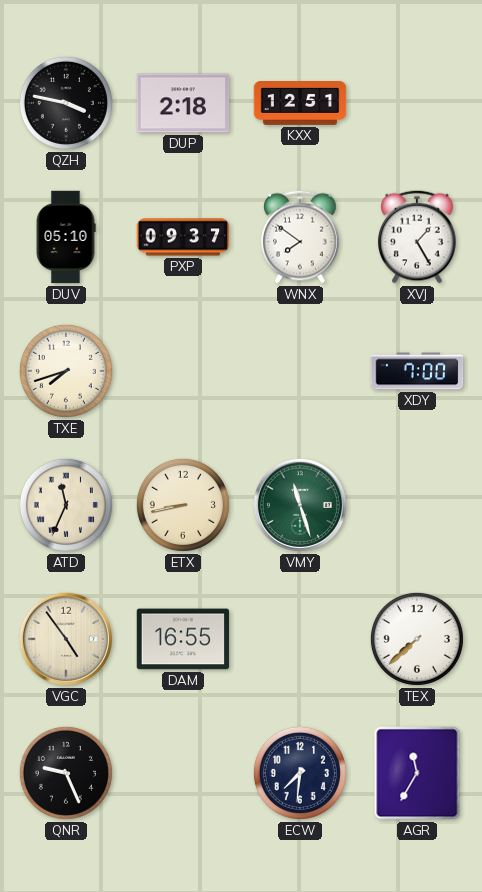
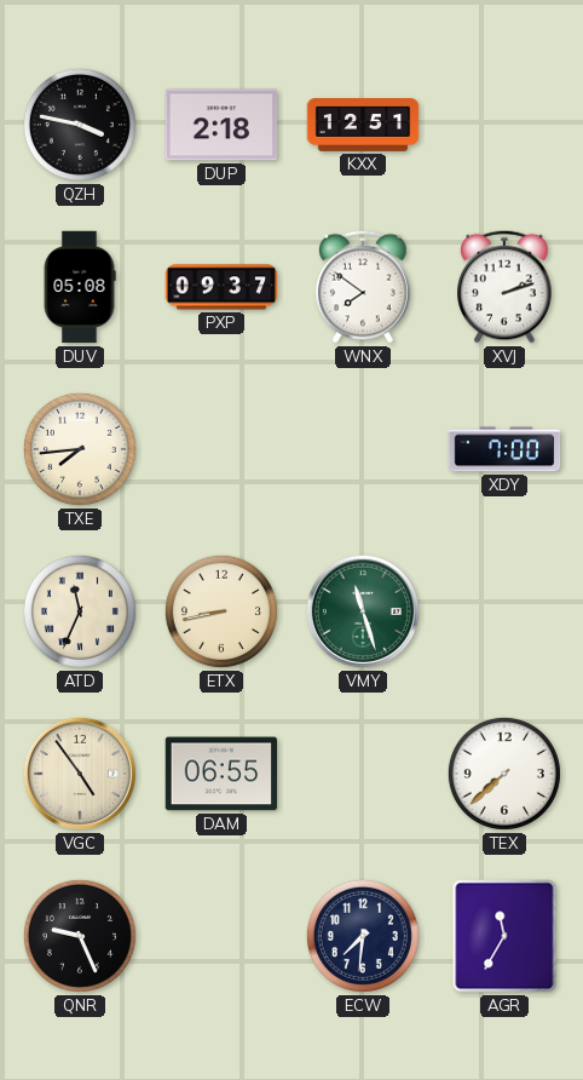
DUV: 05:10 -> 05:08
XVJ: 1:25 -> 2:12
TXE: 7:42 -> 7:44
DAM: 16:55 -> 06:55
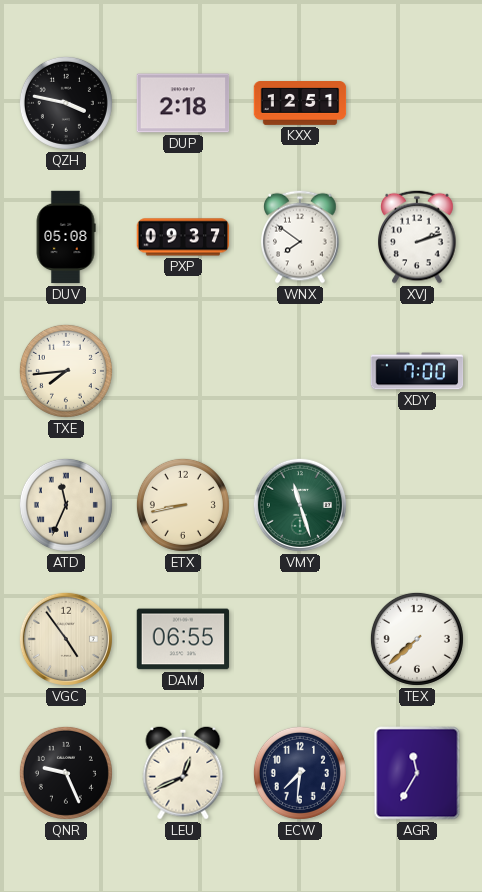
LEU: none -> 12:41
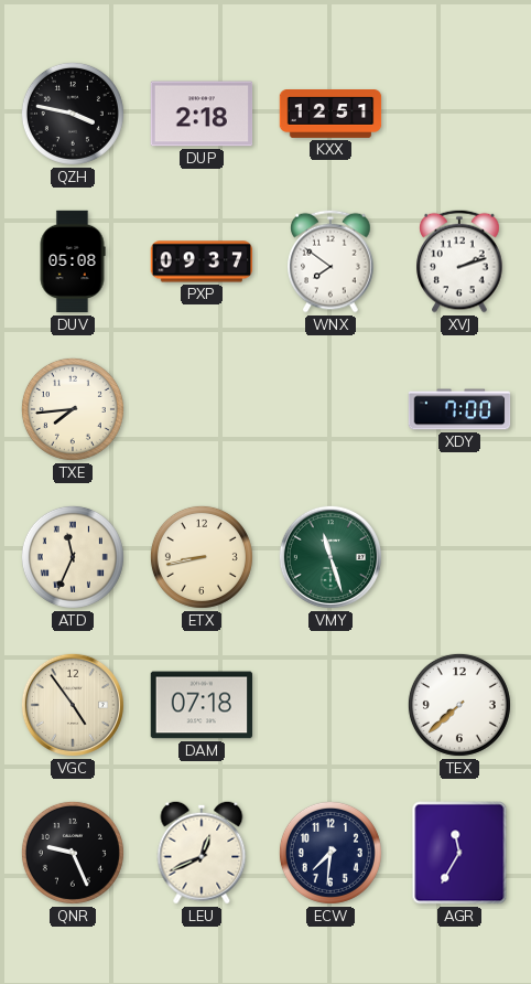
DAM: 06:55 -> 07:18
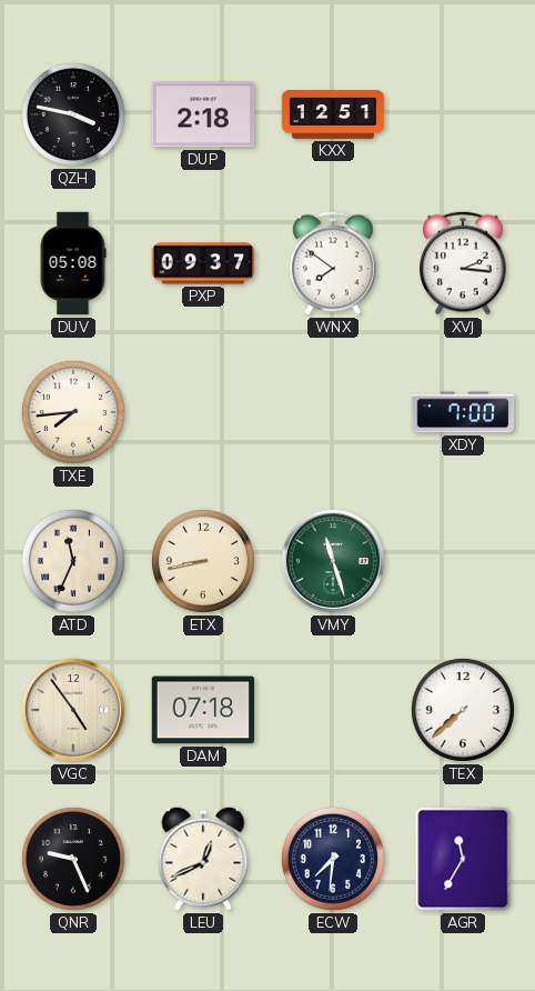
XVJ: 2:12 -> 2:16
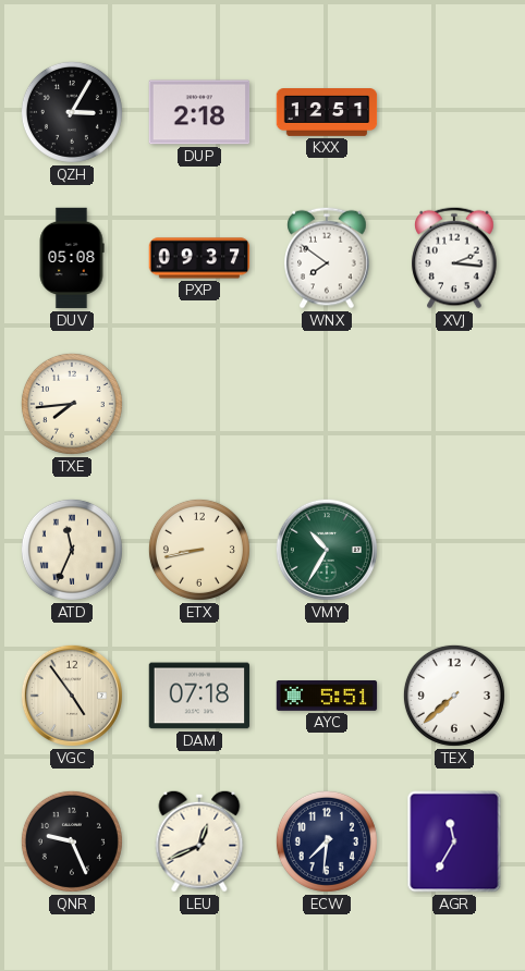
QZH: 3:47 -> 3:05
XDY: 7:00 -> none
VMY: 11:27 -> 10:35
AYC: none -> 5:51
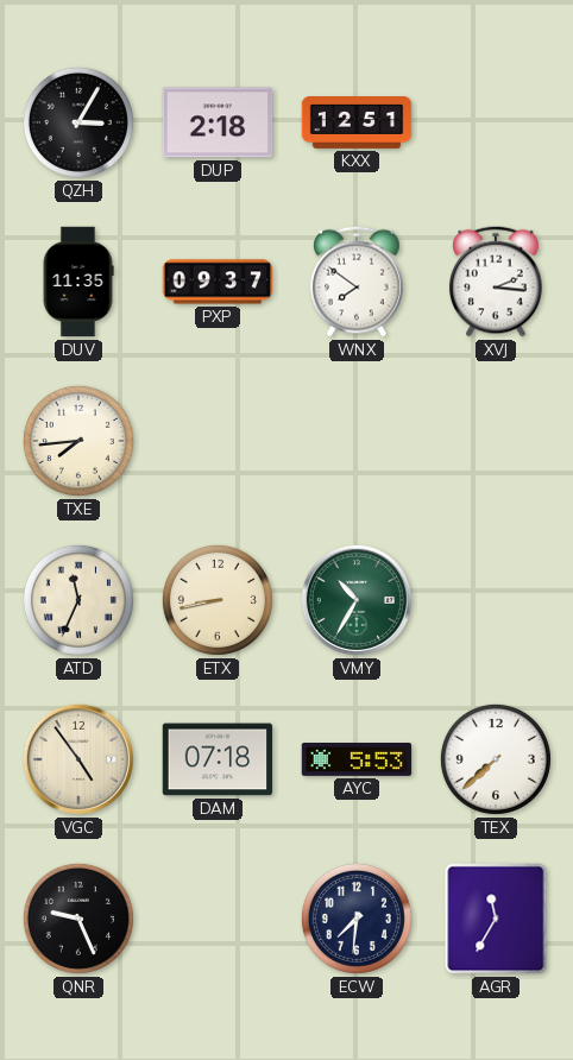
DUV: 05:08 -> 11:35
AYC: 5:51 -> 5:53
LEU: 12:41 -> none
